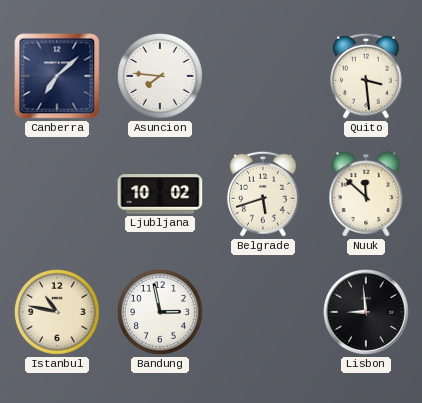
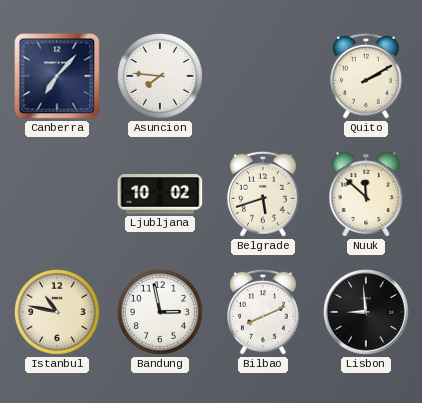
Canberra: 7:08 -> 7:07
Quito: 3:29 -> 2:10
Bilbao: none -> 8:11
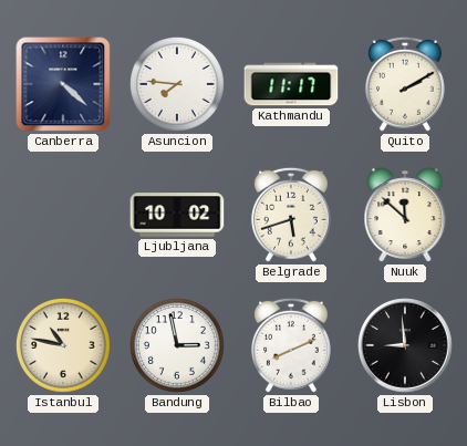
Canberra: 7:07 -> 4:22
Kathmandu: none -> 11:17
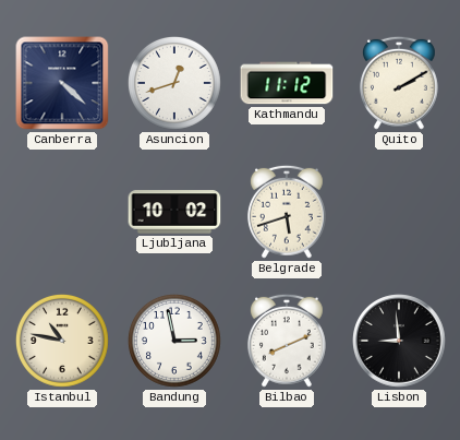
Asuncion: 7:46 -> 12:42
Kathmandu: 11:17 -> 11:12
Nuuk: 11:52 -> none
